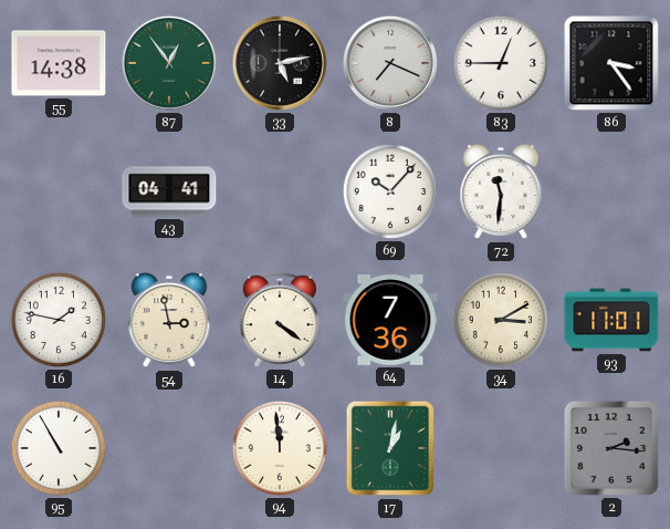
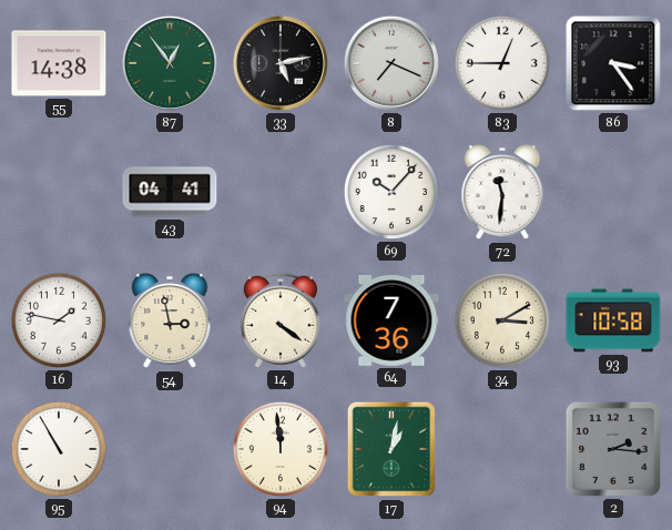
93: 11:01 -> 10:58
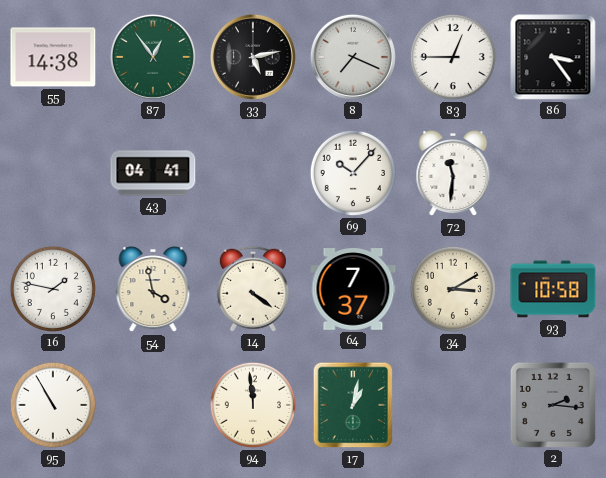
54: 2:58 -> 3:58
64: 7:36 -> 7:37
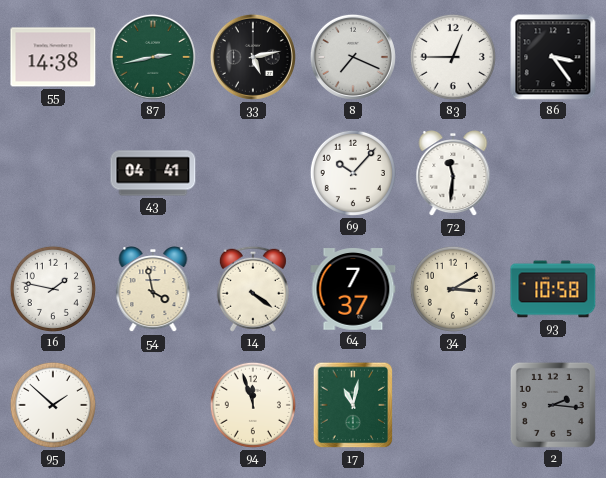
87: 12:54 -> 2:43
95: 10:55 -> 1:52
94: 11:59 -> 11:57
17: 1:02 -> 11:02
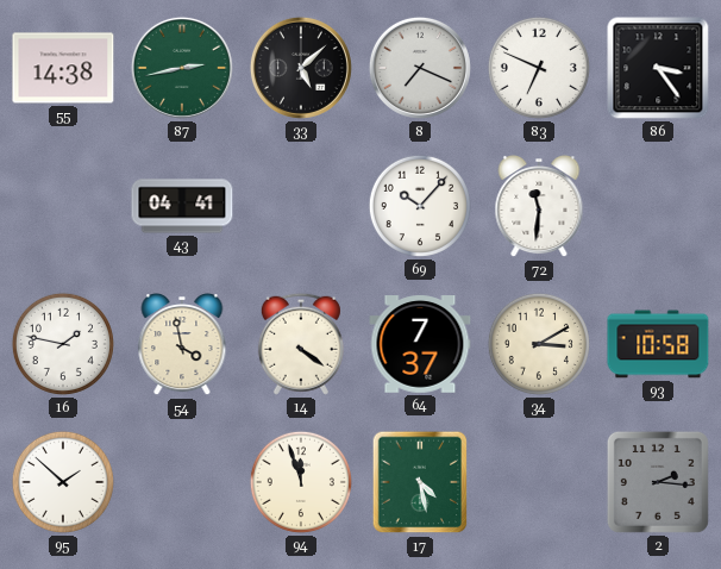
33: 5:13 -> 5:08
83: 12:45 -> 6:49
17: 11:02 -> 4:28
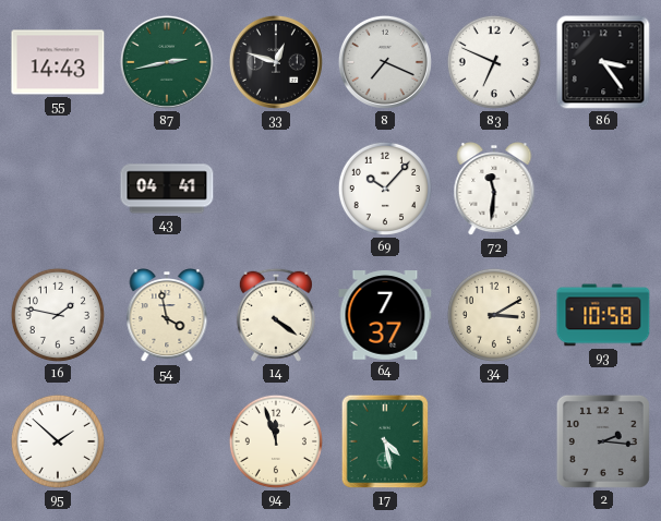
55: 14:38 -> 14:43
33: 5:08 -> 12:48
